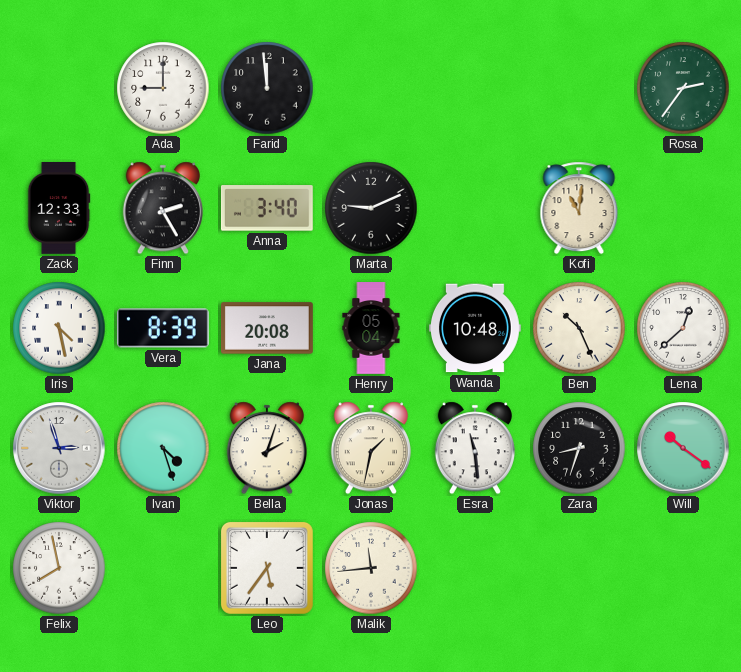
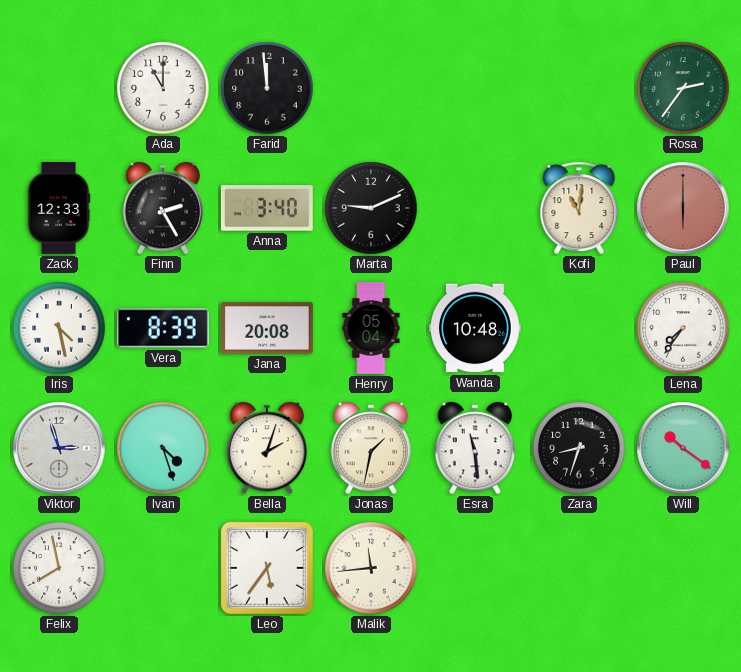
Ada: 9:00 -> 11:00
Paul: none -> 6:00
Ben: 10:26 -> none
Lena: 12:38 -> 7:36
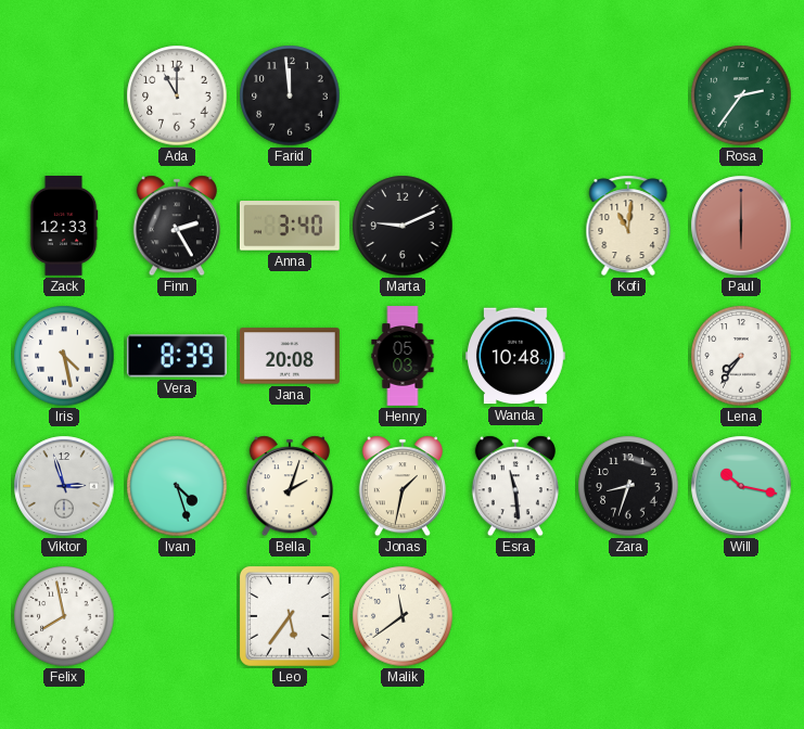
Henry: 05:04 -> 05:03
Will: 10:21 -> 10:17
Malik: 11:44 -> 11:39
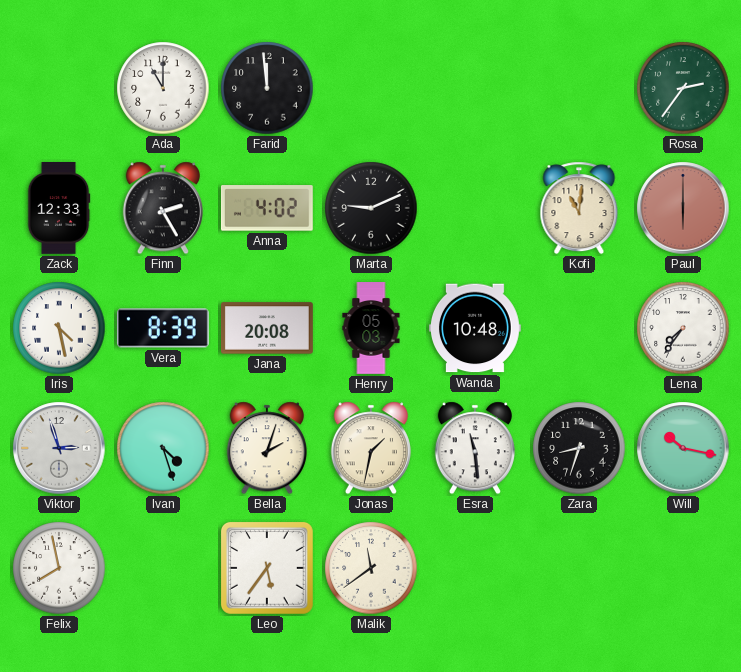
Anna: 3:40 -> 4:02
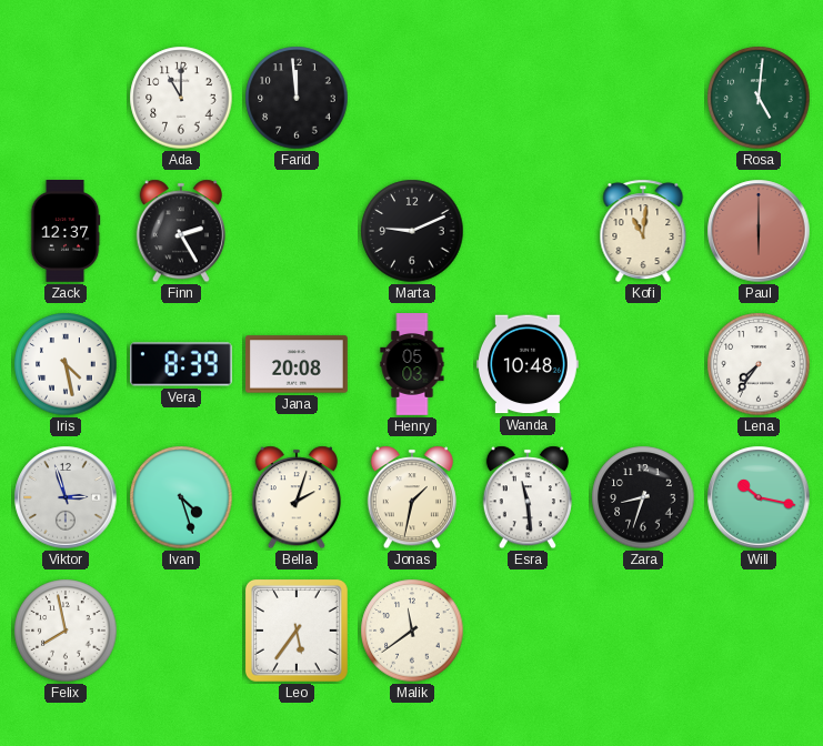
Rosa: 2:36 -> 5:01
Zack: 12:33 -> 12:37
Anna: 4:02 -> none
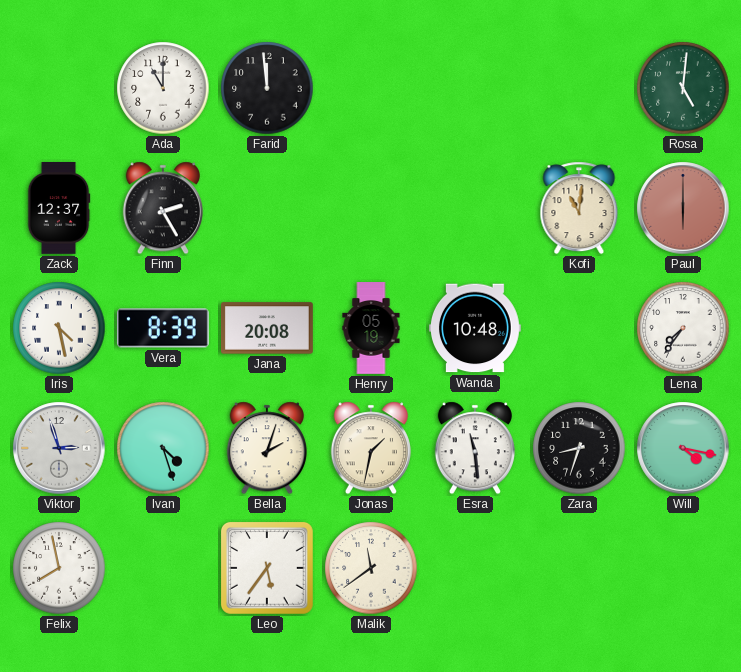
Marta: 9:11 -> none
Henry: 05:03 -> 05:19
Will: 10:17 -> 4:17
